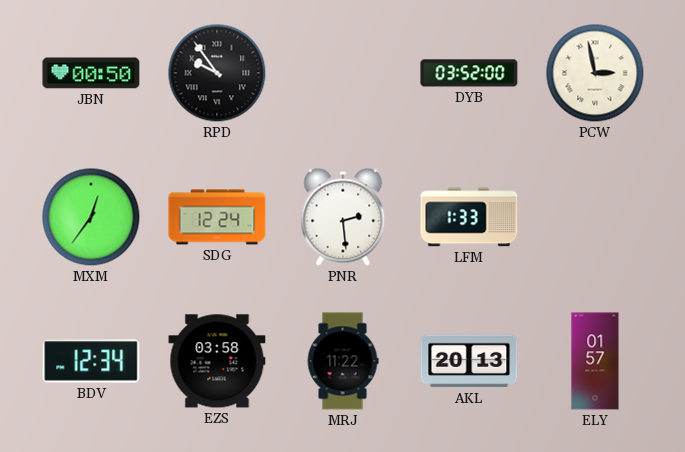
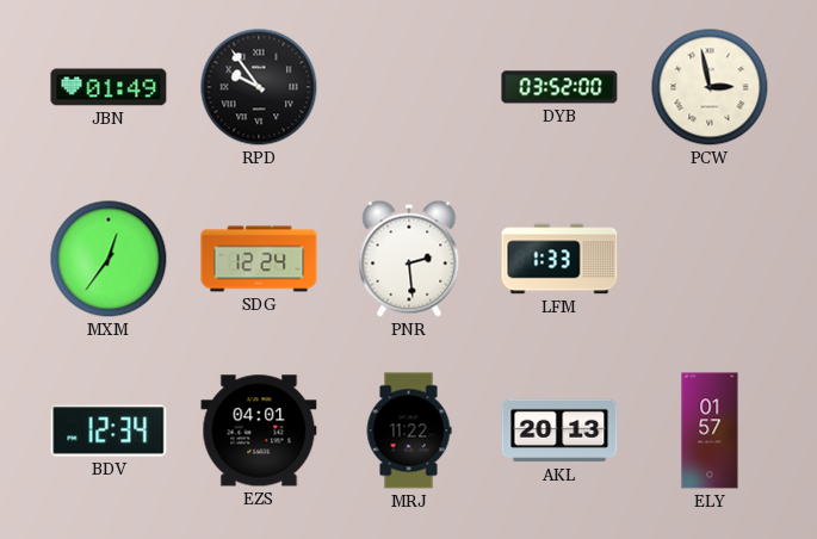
JBN: 00:50 -> 01:49
EZS: 03:58 -> 04:01
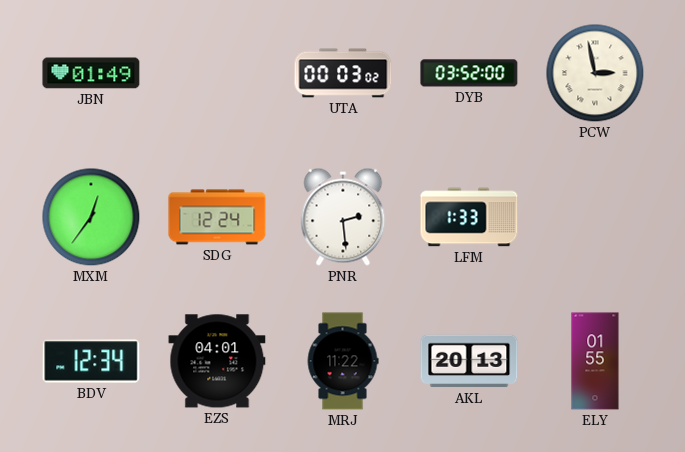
RPD: 9:54 -> none
UTA: none -> 00:03
ELY: 01:57 -> 01:55
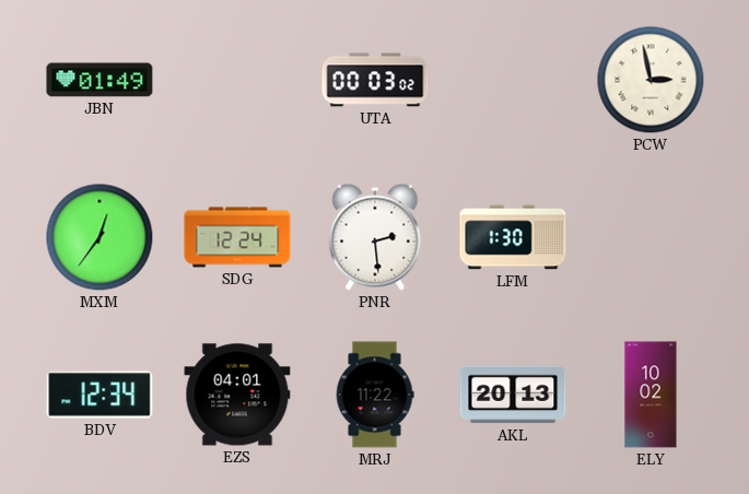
DYB: 03:52 -> none
LFM: 1:33 -> 1:30
ELY: 01:55 -> 10:02
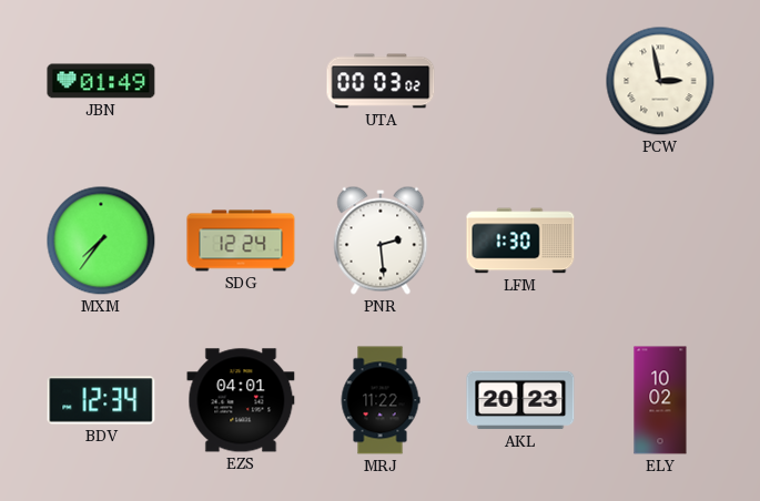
MXM: 12:36 -> 7:36
AKL: 20:13 -> 20:23
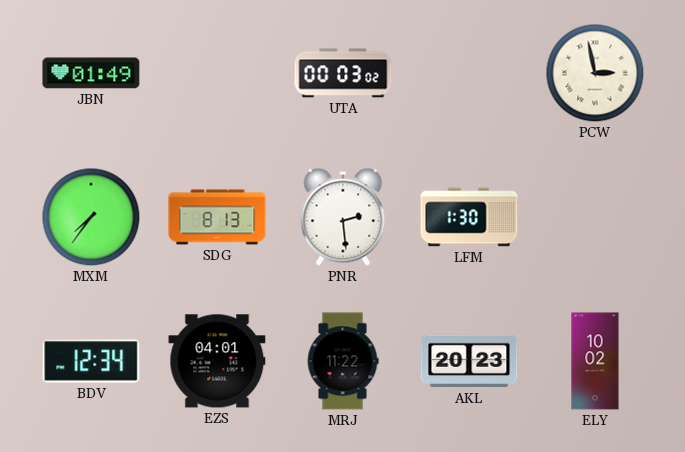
SDG: 12:24 -> 8:13
